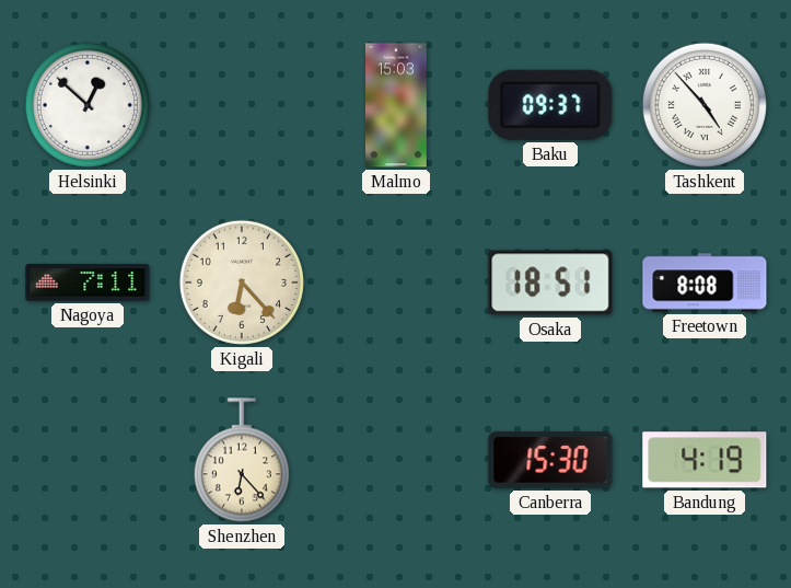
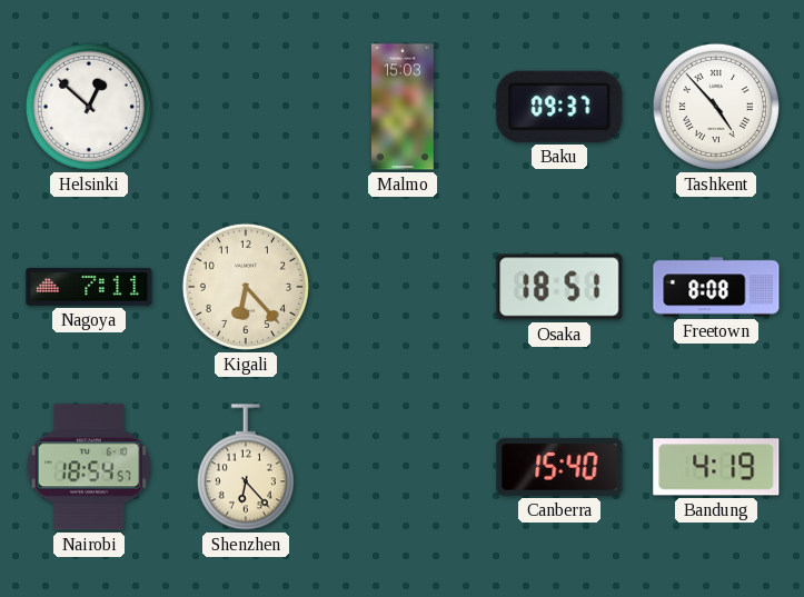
Nairobi: none -> 18:54
Canberra: 15:30 -> 15:40
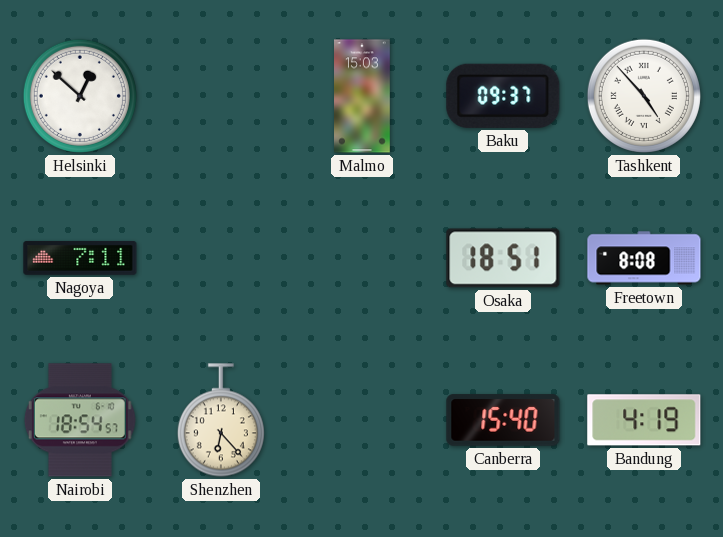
Kigali: 6:23 -> none
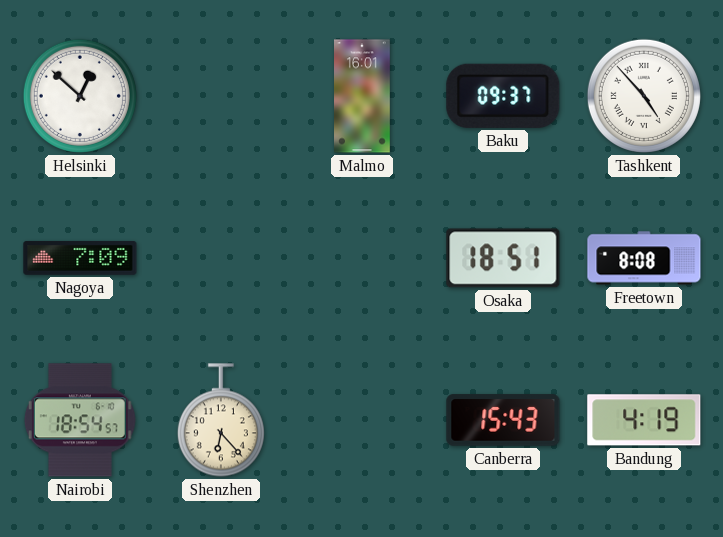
Malmo: 15:03 -> 16:01
Nagoya: 7:11 -> 7:09
Canberra: 15:40 -> 15:43
